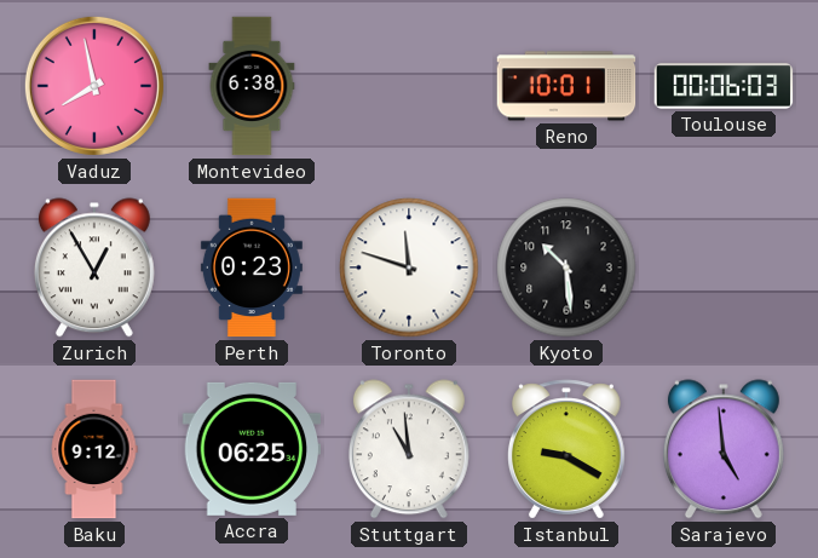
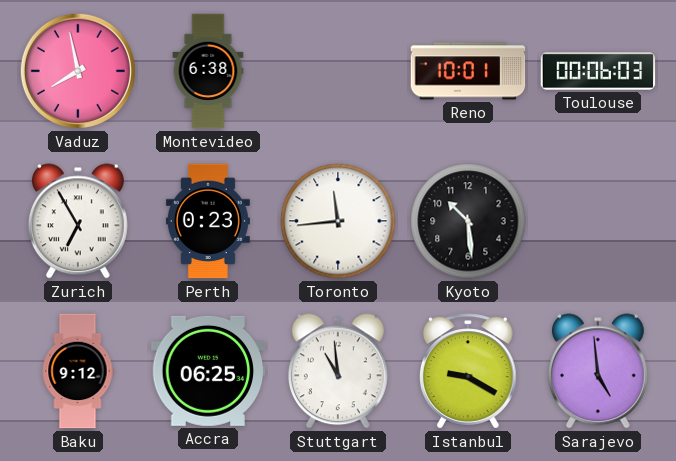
Zurich: 12:55 -> 6:55
Toronto: 11:48 -> 11:44
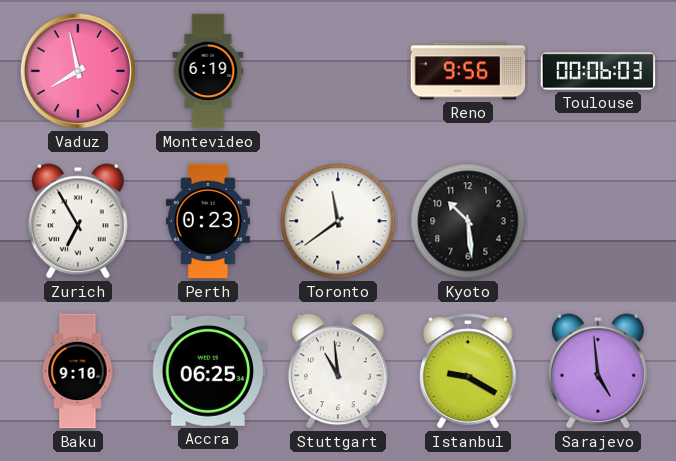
Montevideo: 6:38 -> 6:19
Reno: 10:01 -> 9:56
Toronto: 11:44 -> 11:39
Baku: 9:12 -> 9:10
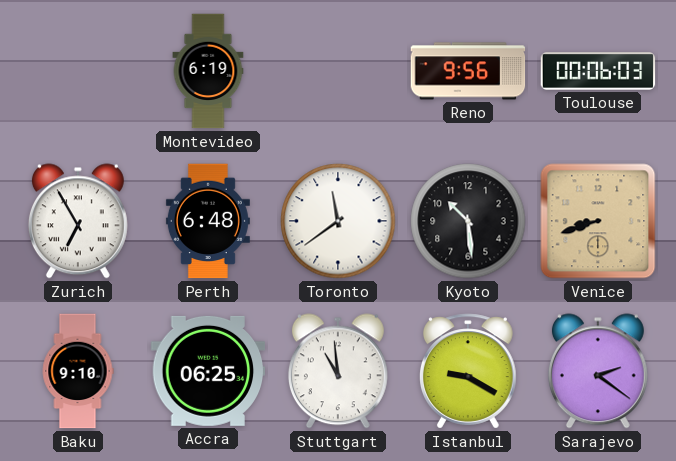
Vaduz: 7:58 -> none
Perth: 0:23 -> 6:48
Venice: none -> 8:42
Sarajevo: 4:59 -> 2:21
